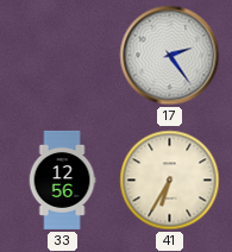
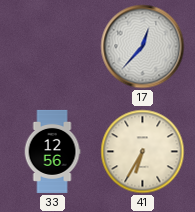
17: 2:24 -> 12:37
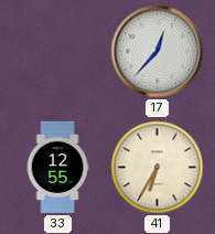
33: 12:56 -> 12:55
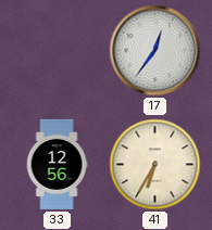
17: 12:37 -> 12:36
33: 12:55 -> 12:56
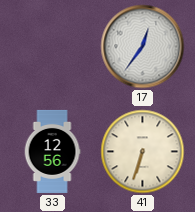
41: 6:35 -> 6:33
